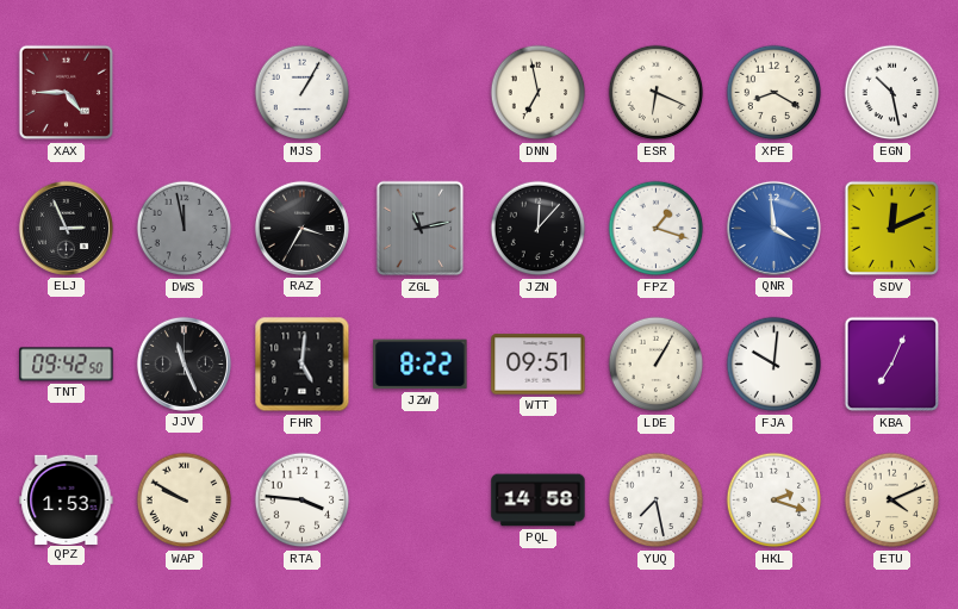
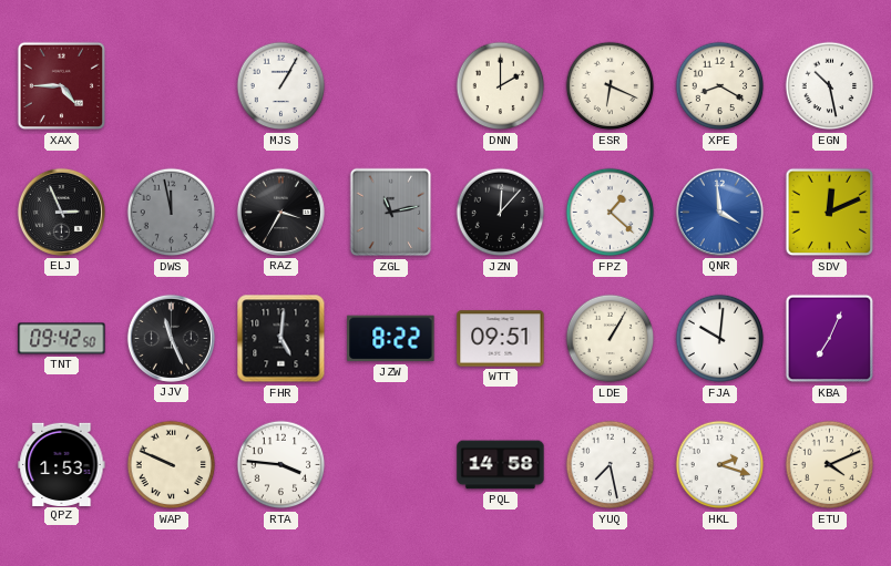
DNN: 6:58 -> 2:00
FPZ: 1:18 -> 1:22
WAP: 9:50 -> 9:49
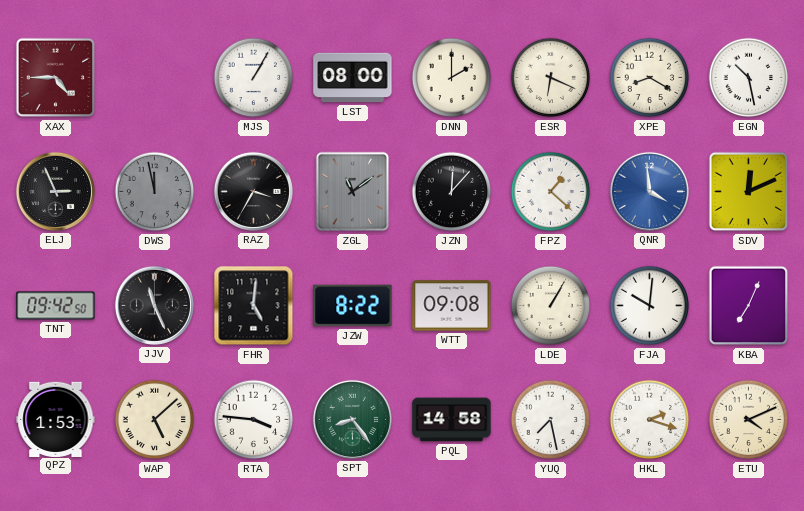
LST: none -> 08:00
ZGL: 11:13 -> 11:09
WTT: 09:51 -> 09:08
WAP: 9:49 -> 5:08
SPT: none -> 8:24
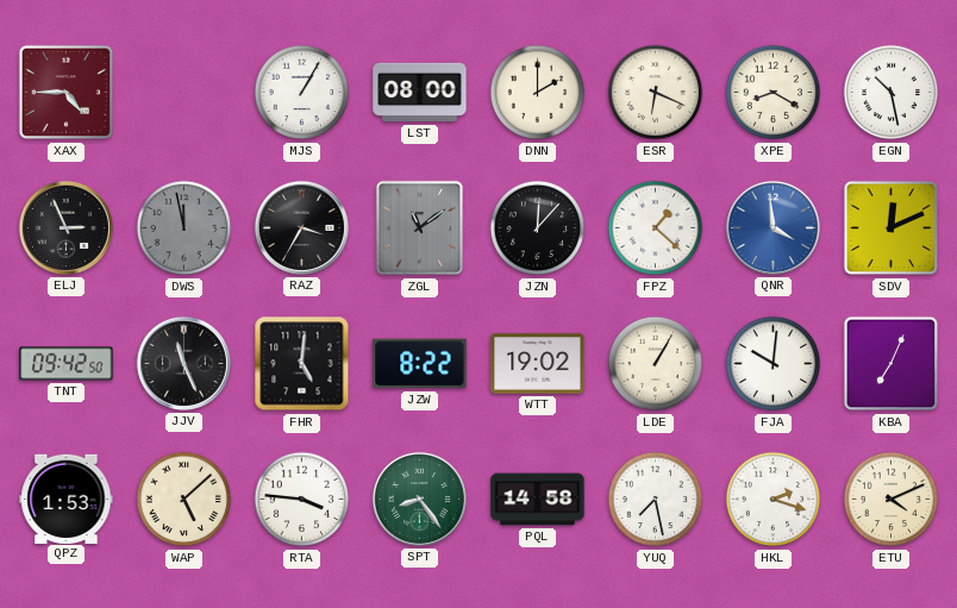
WTT: 09:08 -> 19:02
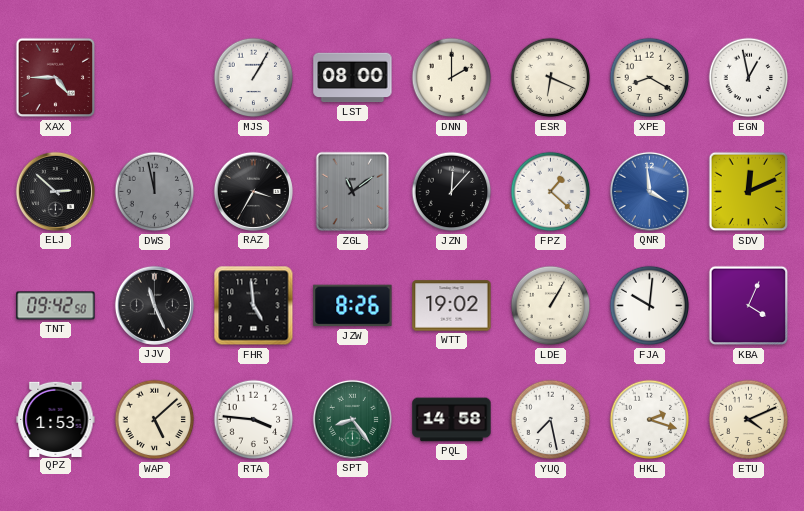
EGN: 10:28 -> 12:58
ELJ: 2:56 -> 2:52
FHR: 5:01 -> 4:59
JZW: 8:22 -> 8:26
KBA: 7:04 -> 4:04
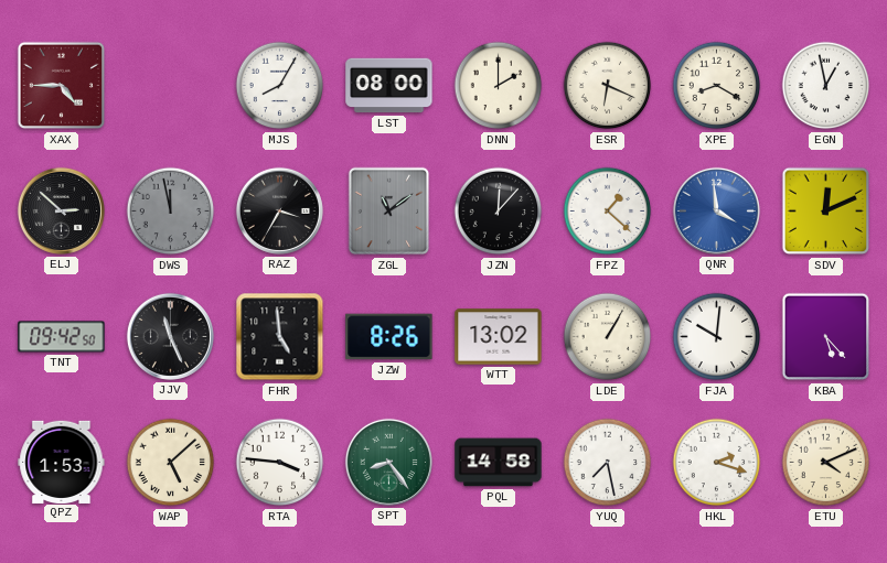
MJS: 1:05 -> 8:05
WTT: 19:02 -> 13:02
KBA: 4:04 -> 5:23
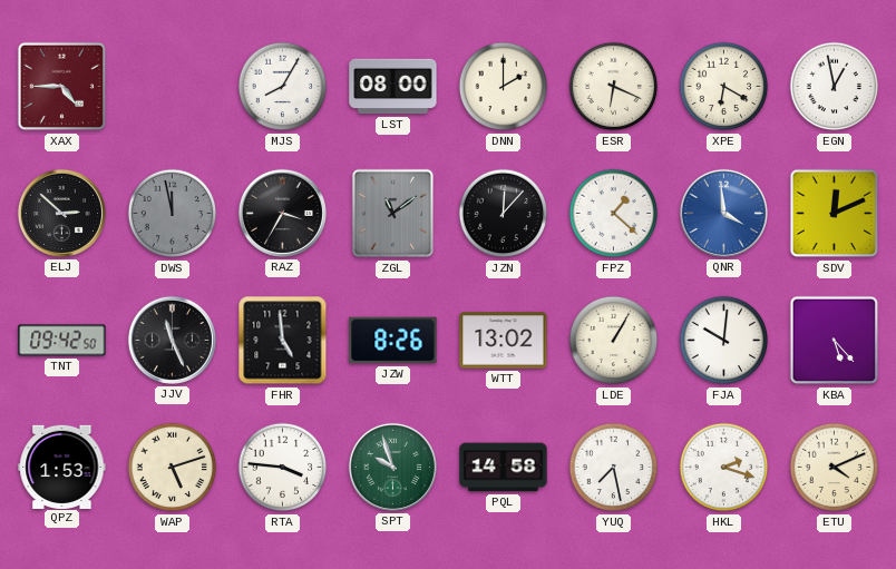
XPE: 8:20 -> 6:20
WAP: 5:08 -> 5:12
SPT: 8:24 -> 9:57
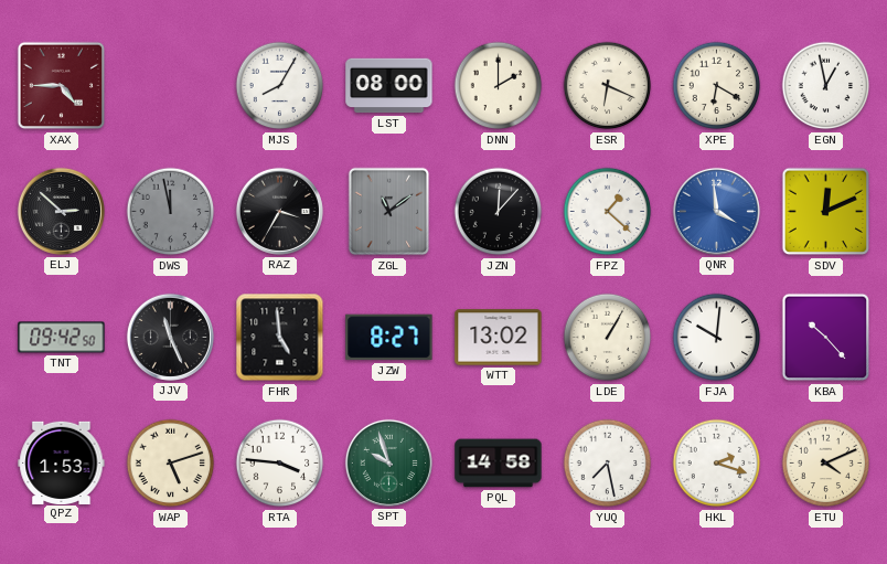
JZW: 8:26 -> 8:27
KBA: 5:23 -> 10:23
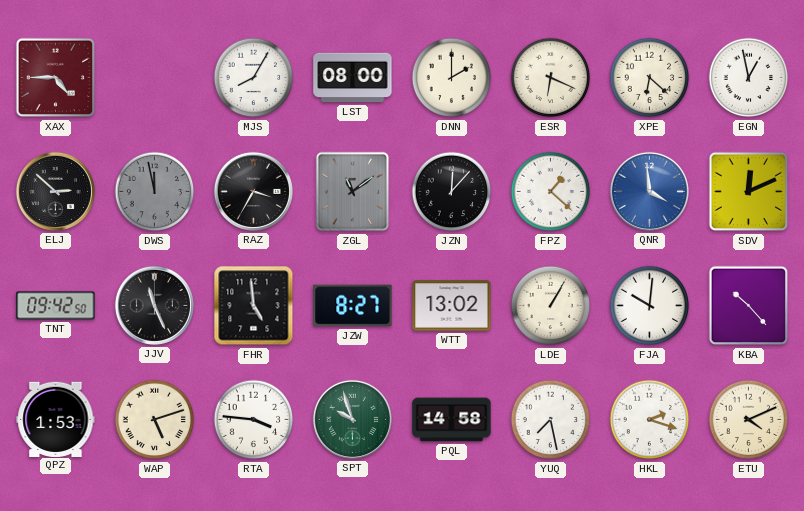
XPE: 6:20 -> 6:22
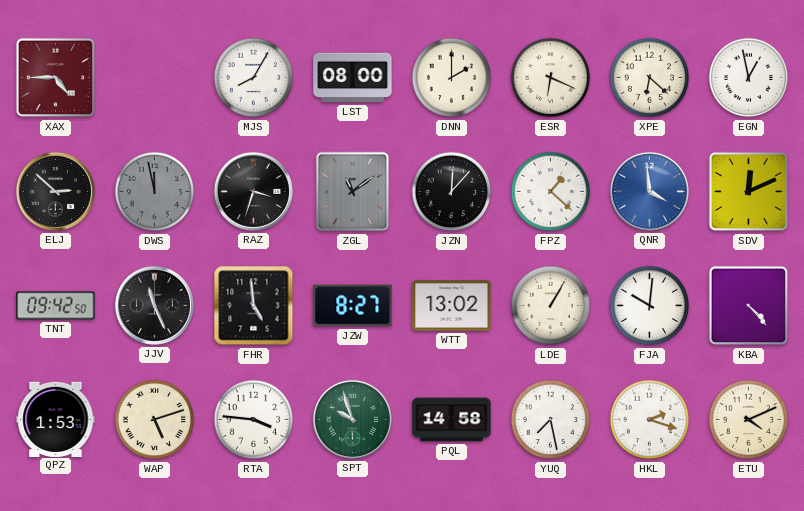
RAZ: 3:35 -> 3:33
KBA: 10:23 -> 4:23
